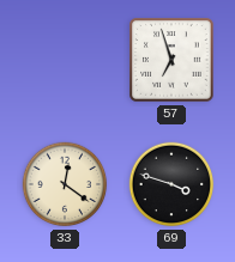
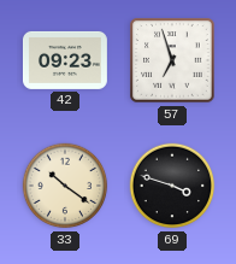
42: none -> 09:23
33: 12:21 -> 10:21
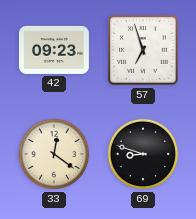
33: 10:21 -> 12:21
69: 3:48 -> 8:48
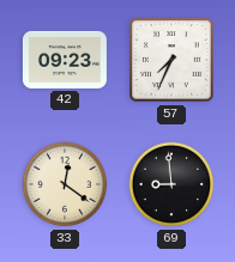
57: 6:57 -> 7:34
69: 8:48 -> 8:59
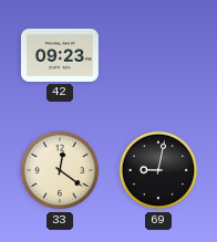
57: 7:34 -> none
69: 8:59 -> 9:02
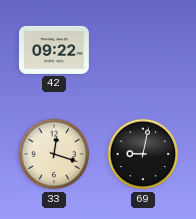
42: 09:23 -> 09:22
33: 12:21 -> 12:18
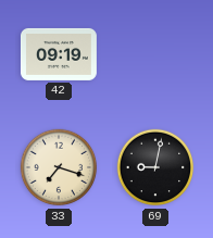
42: 09:22 -> 09:19
33: 12:18 -> 7:18
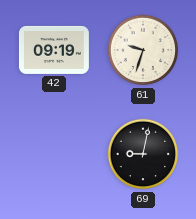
61: none -> 9:33
33: 7:18 -> none
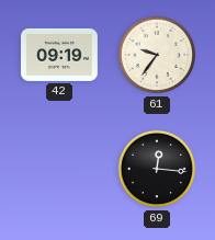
61: 9:33 -> 9:36
69: 9:02 -> 12:16
